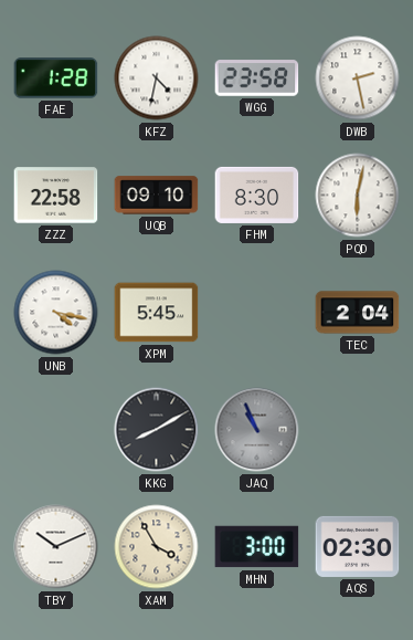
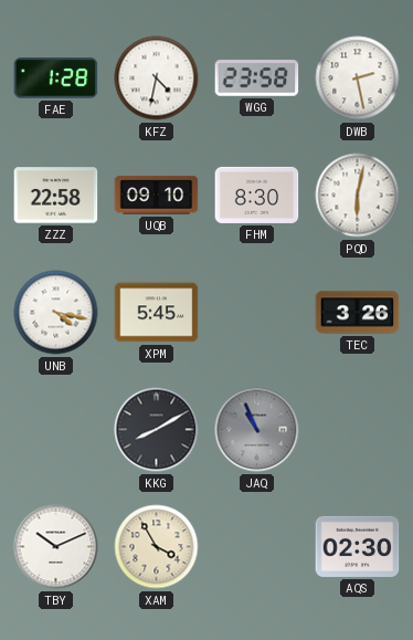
TEC: 2:04 -> 3:26
MHN: 3:00 -> none
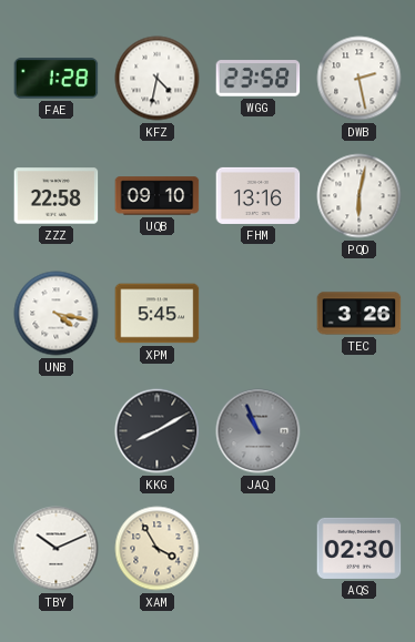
FHM: 8:30 -> 13:16
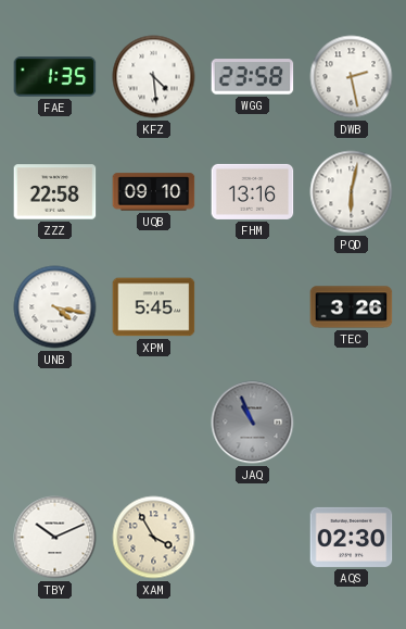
FAE: 1:28 -> 1:35
KFZ: 4:32 -> 4:29
KKG: 8:10 -> none
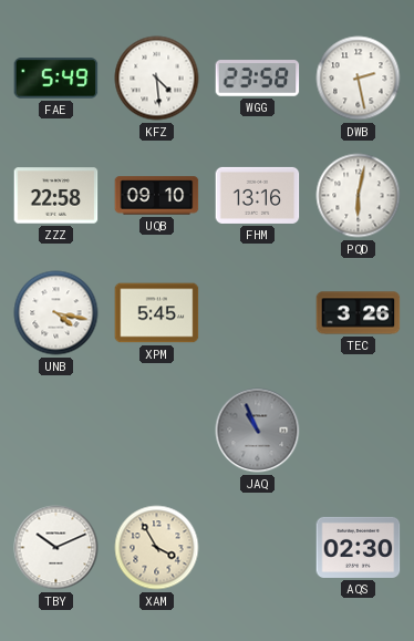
FAE: 1:35 -> 5:49
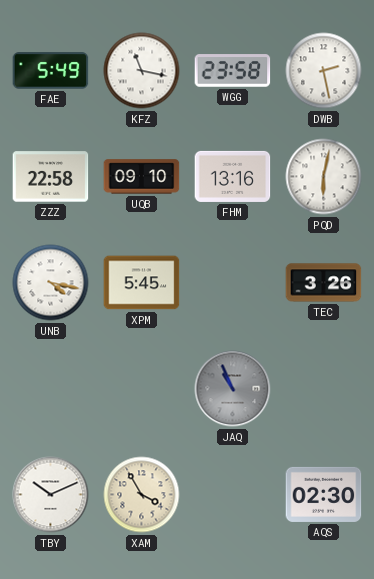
KFZ: 4:29 -> 11:17
